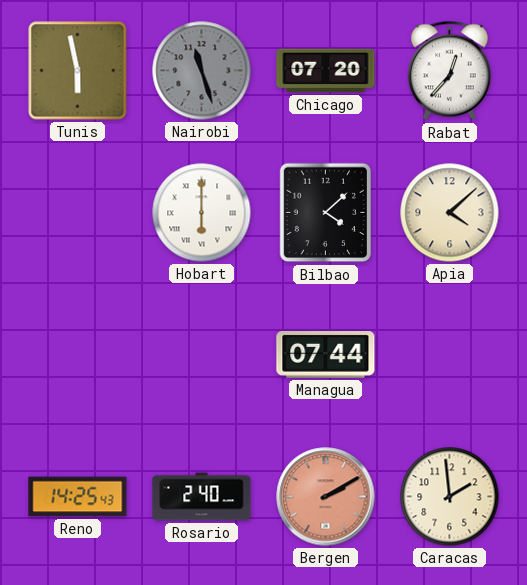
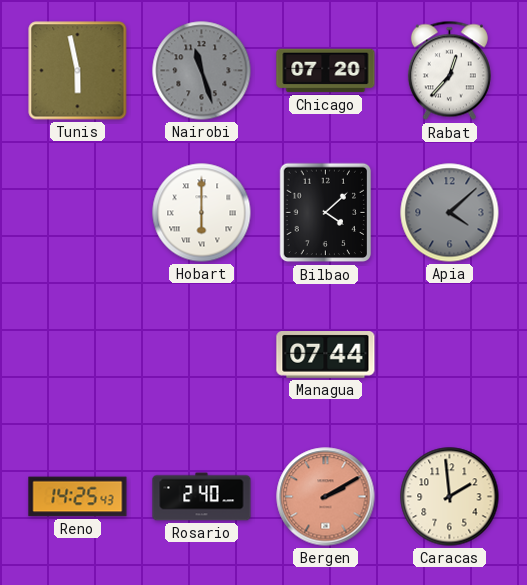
Apia dial: cream -> grey
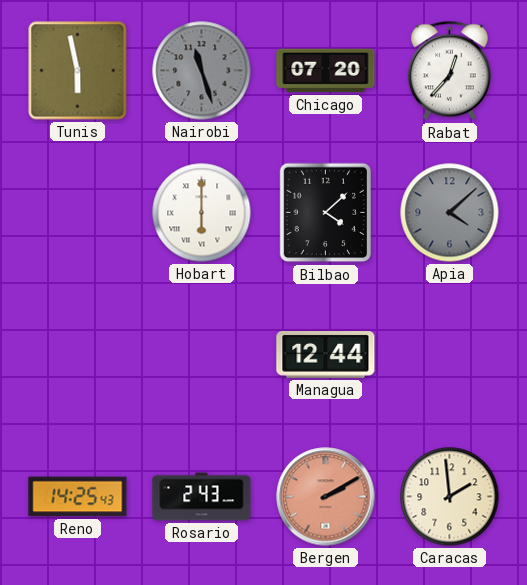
Managua: 07:44 -> 12:44
Rosario: 2:40 -> 2:43
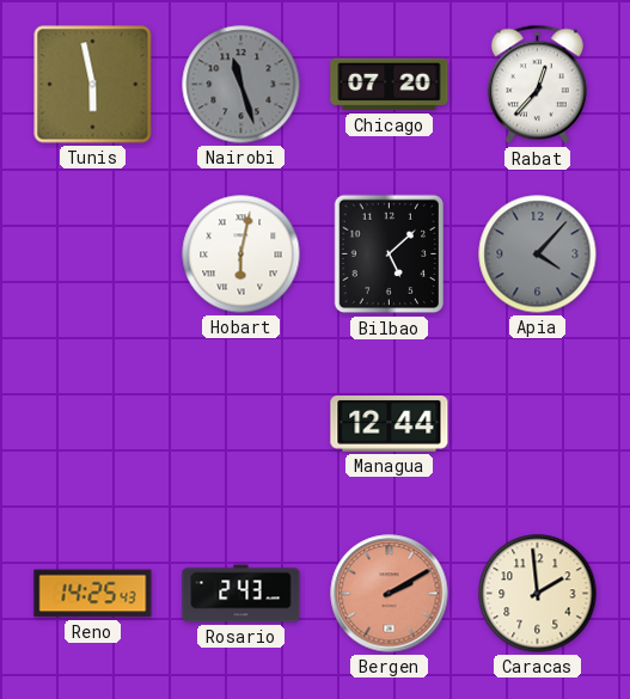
Hobart: 6:00 -> 6:02
Bilbao: 4:08 -> 5:08
Apia: 4:08 -> 4:07
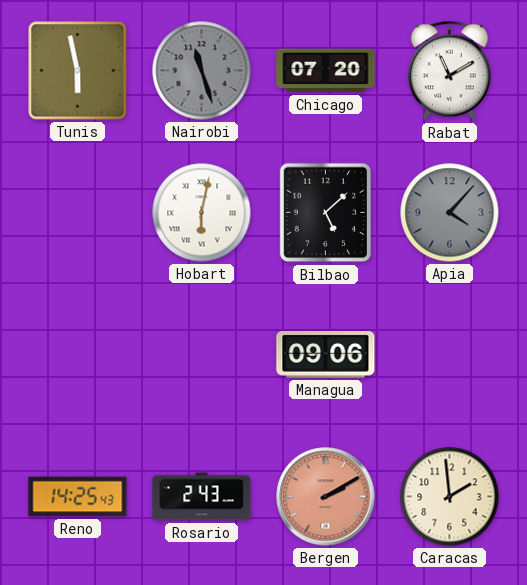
Rabat: 12:37 -> 11:10
Managua: 12:44 -> 09:06
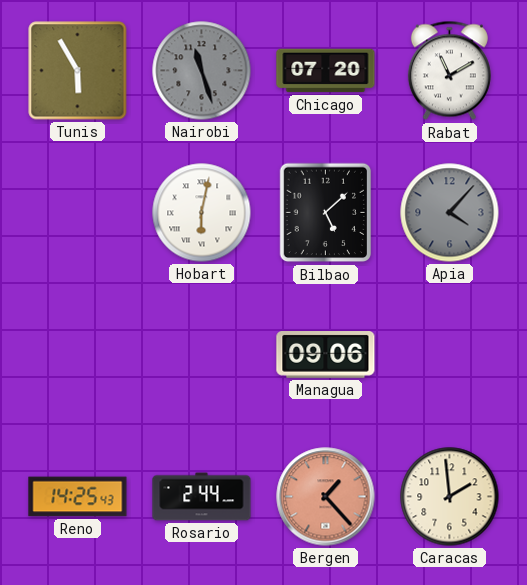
Tunis: 5:58 -> 5:55
Rosario: 2:43 -> 2:44
Bergen: 2:10 -> 1:23
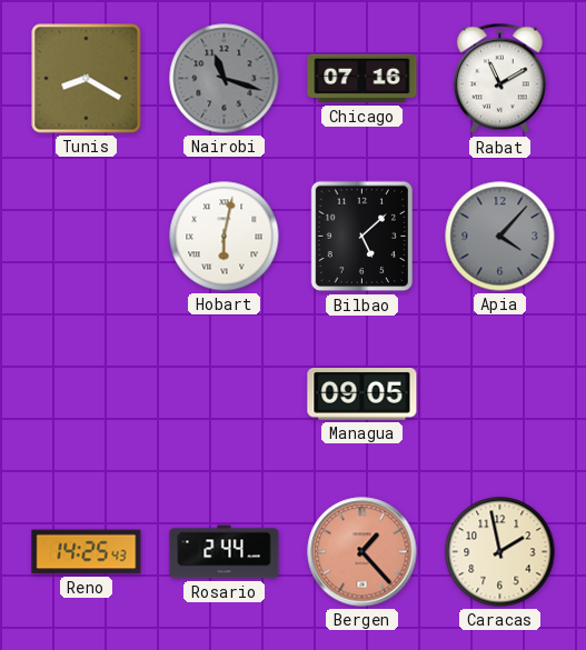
Tunis: 5:55 -> 8:20
Nairobi: 11:27 -> 11:18
Chicago: 07:20 -> 07:16
Managua: 09:06 -> 09:05
Caracas: 1:59 -> 1:58
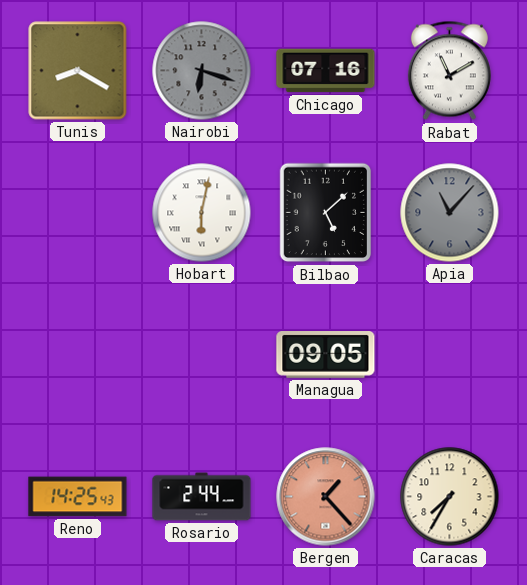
Nairobi: 11:18 -> 6:18
Apia: 4:07 -> 11:07
Caracas: 1:58 -> 7:35
